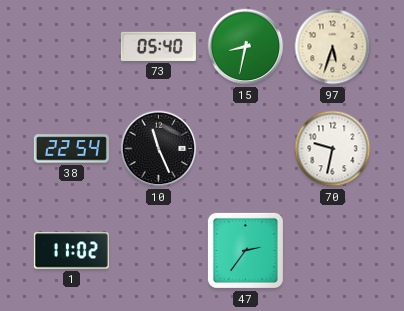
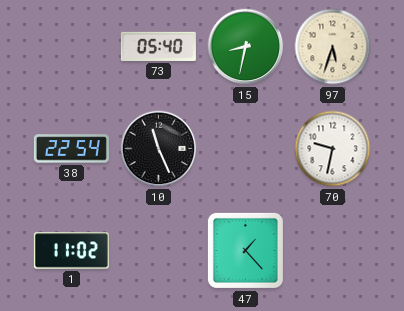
47: 2:36 -> 1:23
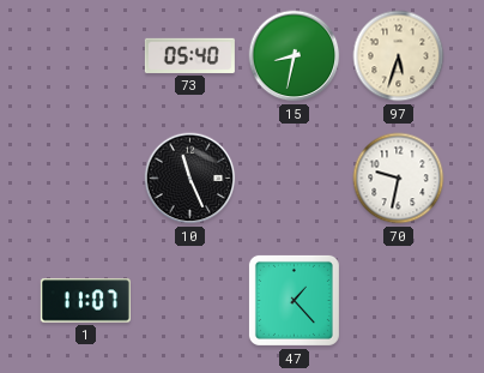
38: 22:54 -> none
1: 11:02 -> 11:07
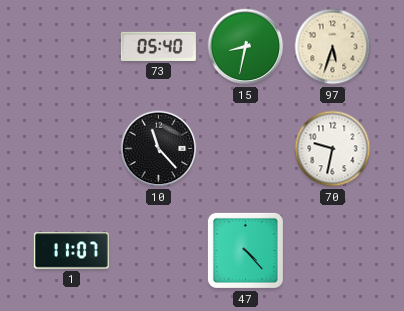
10: 11:26 -> 11:23
47: 1:23 -> 4:23
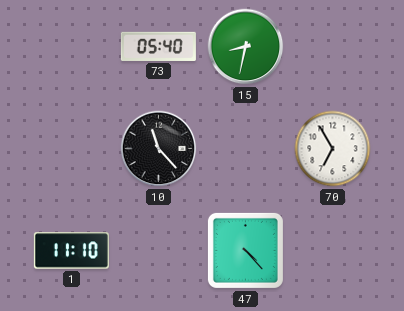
97: 5:33 -> none
70: 9:32 -> 6:55
1: 11:07 -> 11:10
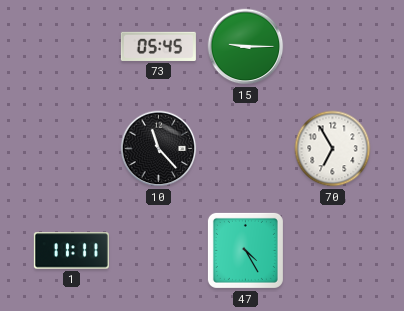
73: 05:40 -> 05:45
15: 8:32 -> 9:15
1: 11:10 -> 11:11
47: 4:23 -> 4:25
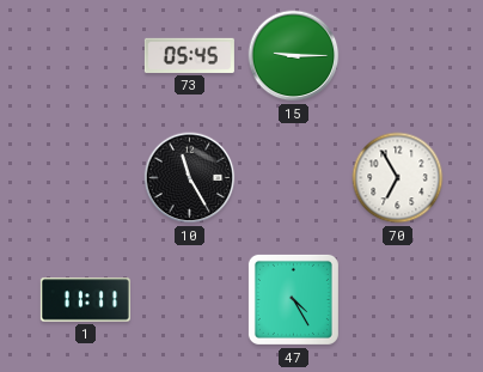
10: 11:23 -> 11:25
